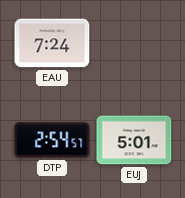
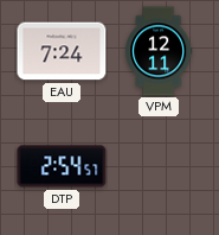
VPM: none -> 12:11
EUJ: 5:01 -> none
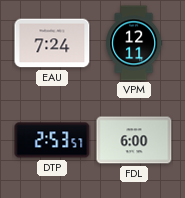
DTP: 2:54 -> 2:53
FDL: none -> 6:00
